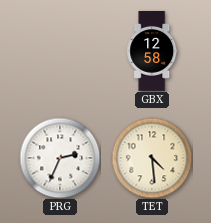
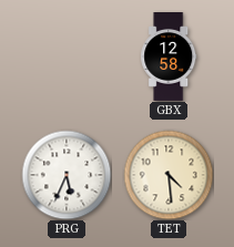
PRG: 2:34 -> 5:34
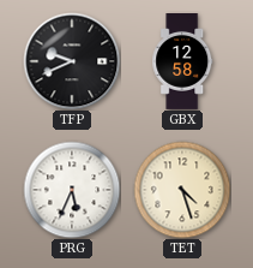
TFP: none -> 9:41
TET: 4:29 -> 4:27
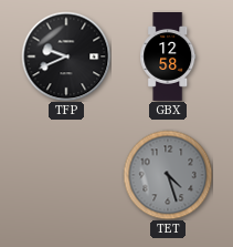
PRG: 5:34 -> none
TET dial: cream -> grey
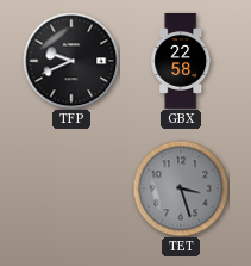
GBX: 12:58 -> 22:58
TET: 4:27 -> 3:27
